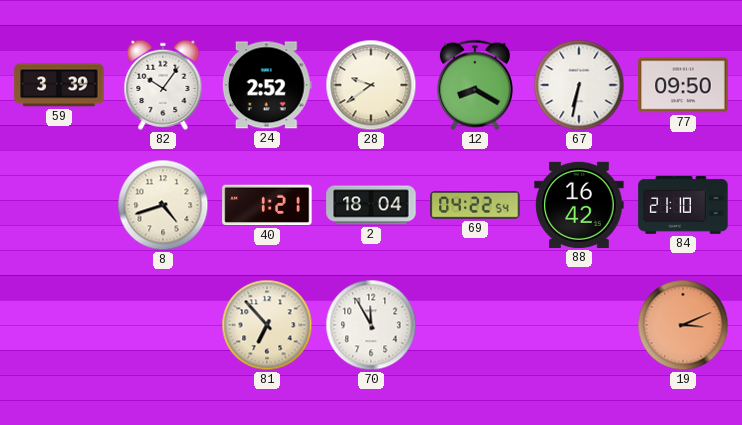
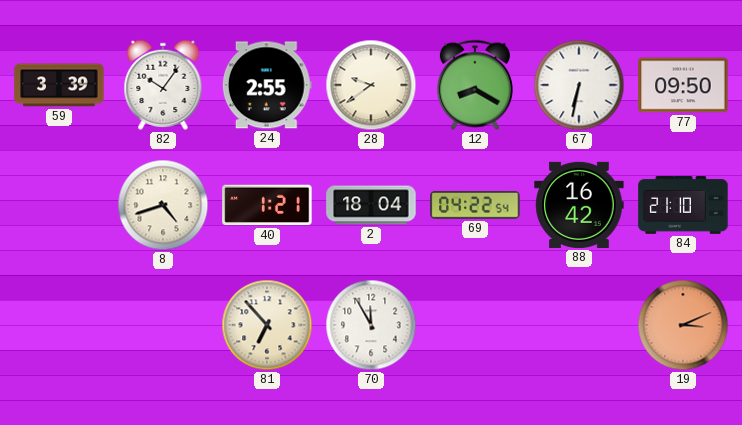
24: 2:52 -> 2:55
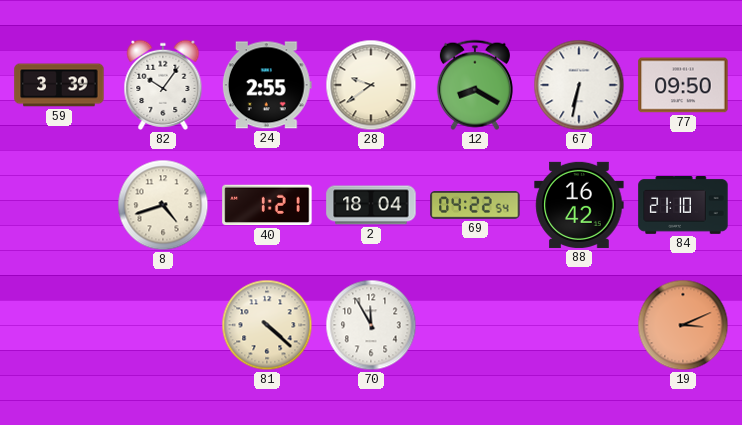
81: 6:53 -> 4:22
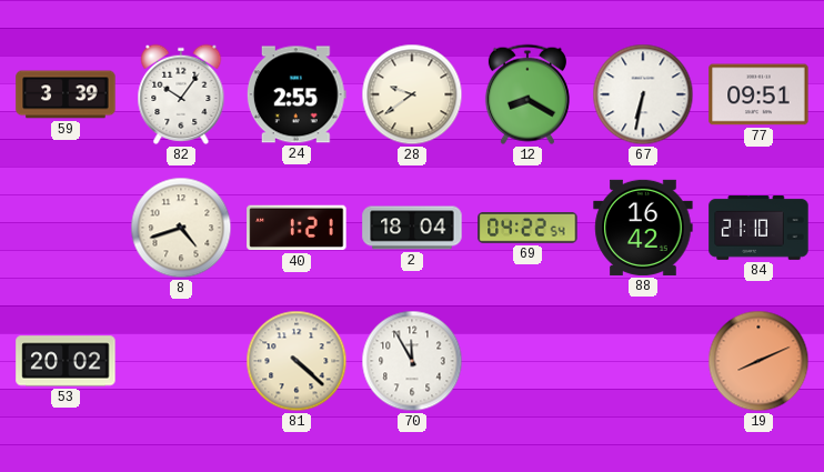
77: 09:50 -> 09:51
53: none -> 20:02
19: 3:11 -> 8:11
